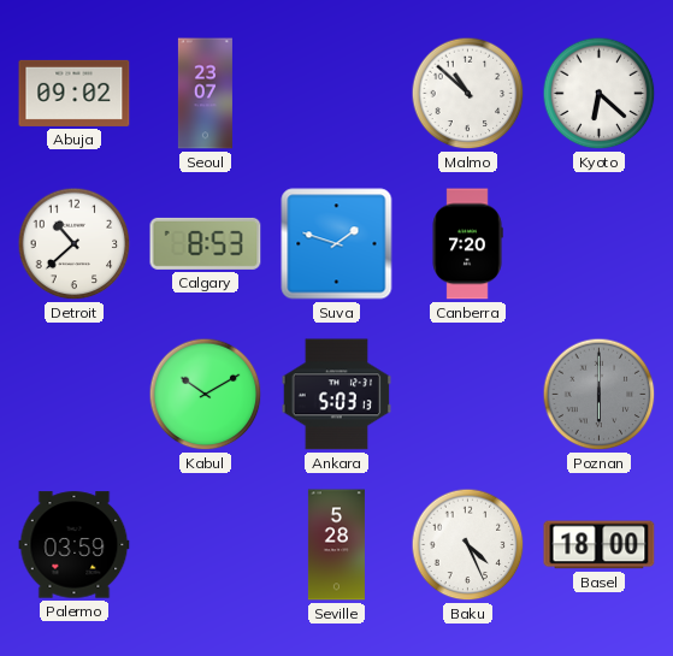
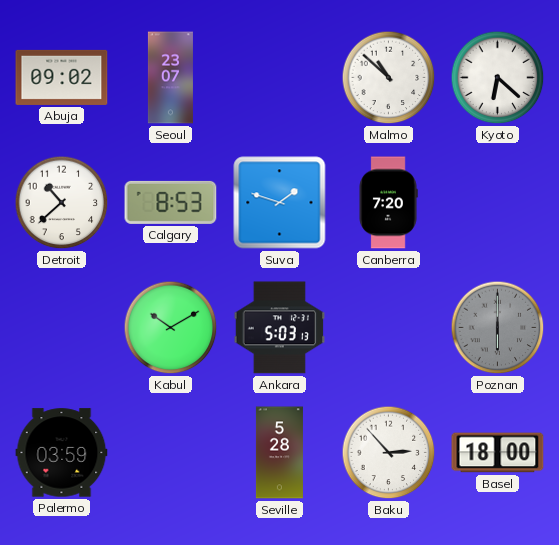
Baku: 4:26 -> 2:53
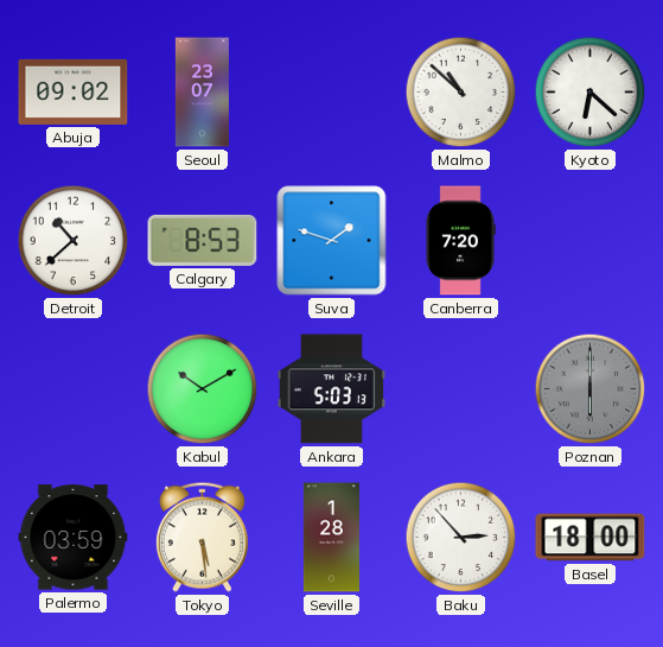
Tokyo: none -> 5:29
Seville: 5:28 -> 1:28
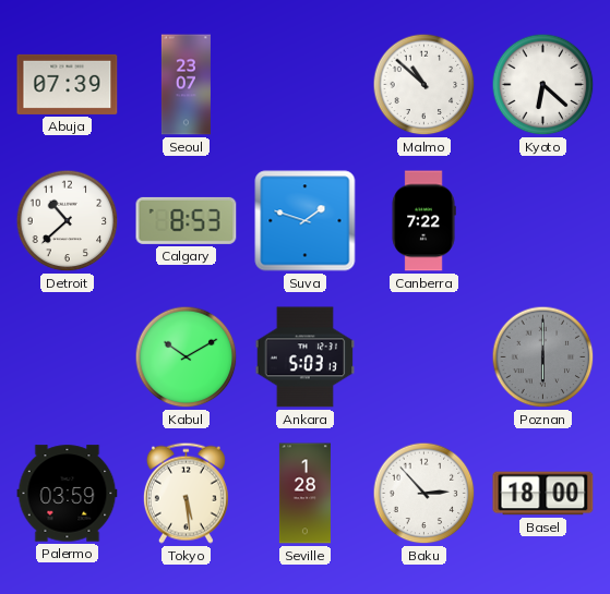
Abuja: 09:02 -> 07:39
Canberra: 7:20 -> 7:22
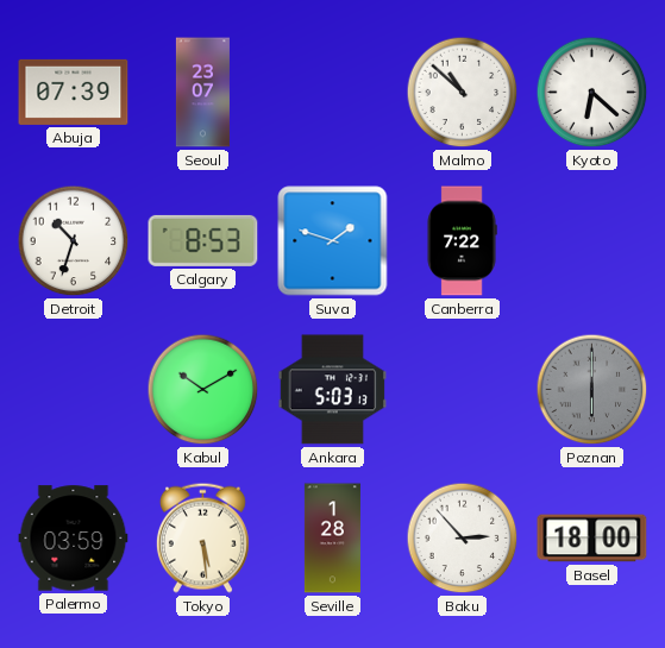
Detroit: 10:38 -> 10:33
